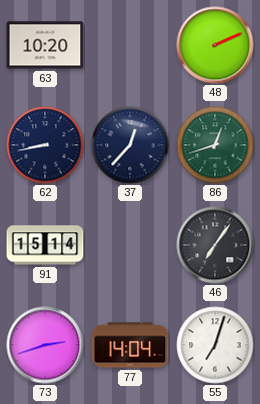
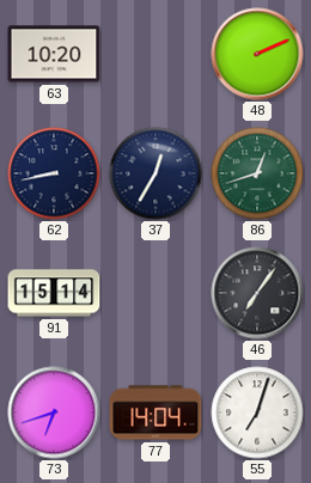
37: 12:37 -> 12:35
73: 2:42 -> 6:42
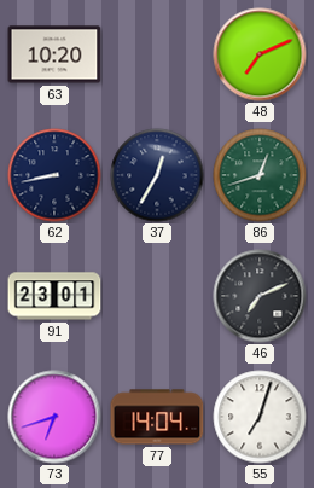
48: 2:11 -> 7:11
91: 15:14 -> 23:01
46: 7:06 -> 7:11
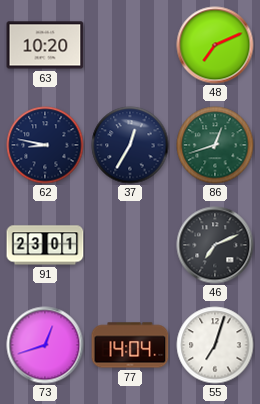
62: 8:43 -> 8:47
73: 6:42 -> 12:42
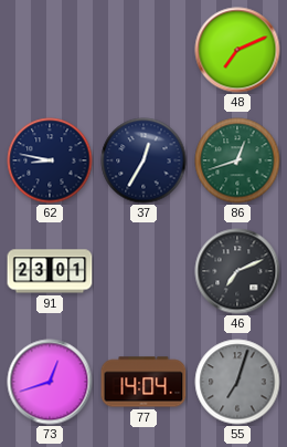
63: 10:20 -> none
55 dial: white -> grey
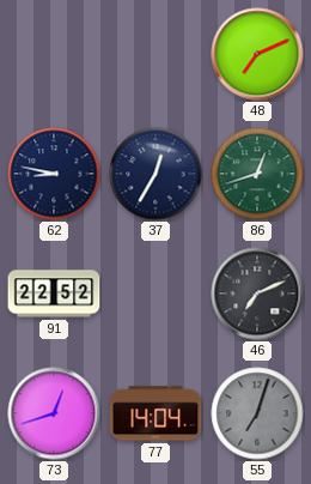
91: 23:01 -> 22:52
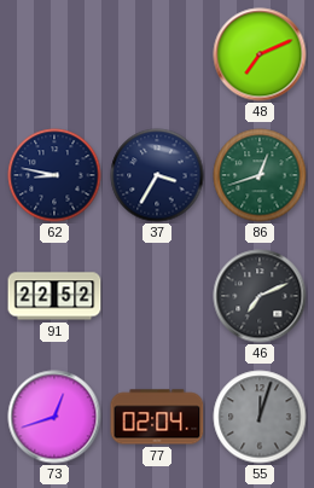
37: 12:35 -> 3:35
77: 14:04 -> 02:04
55: 7:03 -> 12:03
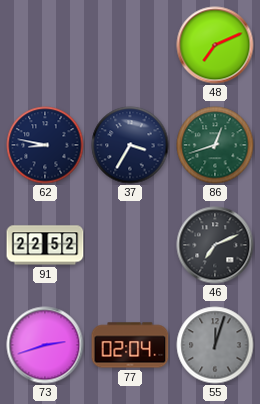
73: 12:42 -> 2:42
